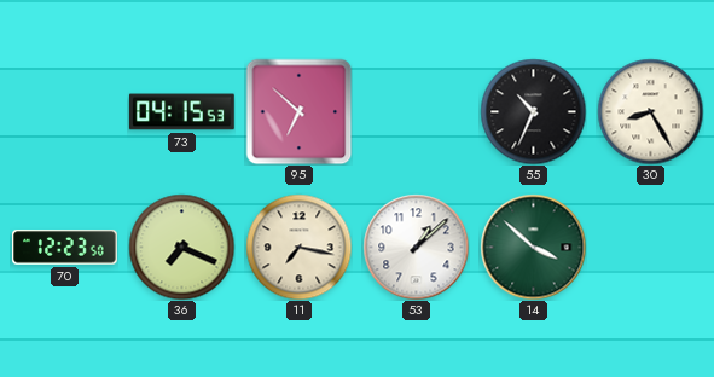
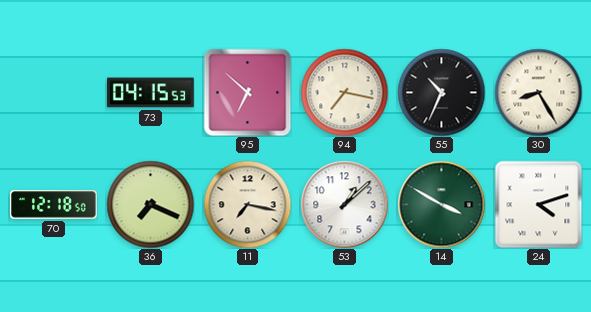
94: none -> 7:17
70: 12:23 -> 12:18
14: 3:52 -> 3:50
24: none -> 4:12
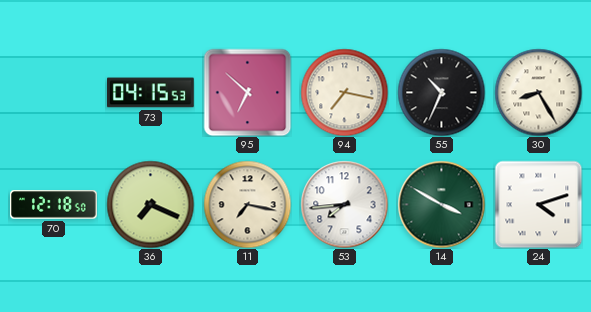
53: 1:08 -> 7:44
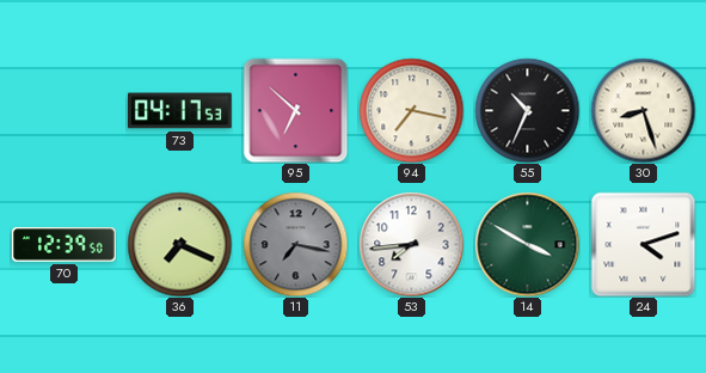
73: 04:15 -> 04:17
30: 8:25 -> 8:27
70: 12:18 -> 12:39
11 dial: cream -> grey
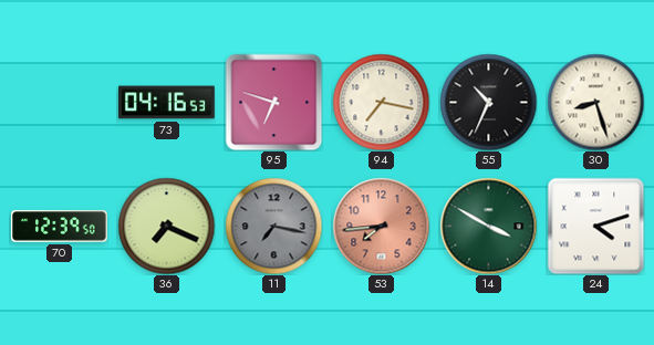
73: 04:17 -> 04:16
95: 6:52 -> 6:48
53 dial: white -> salmon
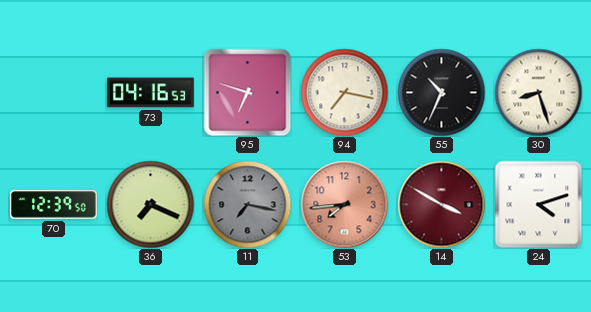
14 dial: green -> burgundy
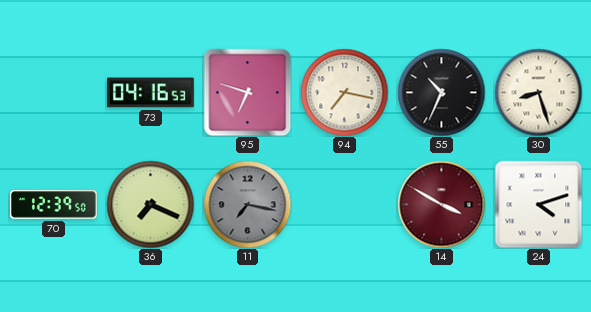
53: 7:44 -> none
